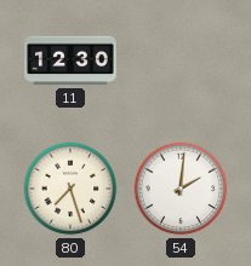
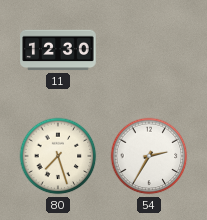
54: 2:01 -> 2:35
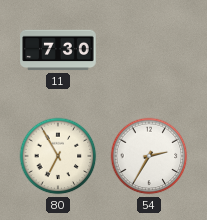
11: 12:30 -> 7:30
80: 7:27 -> 6:55
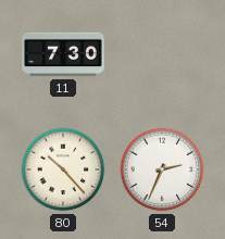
80: 6:55 -> 10:23
54: 2:35 -> 2:34
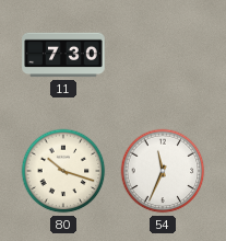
80: 10:23 -> 10:18
54: 2:34 -> 11:34
